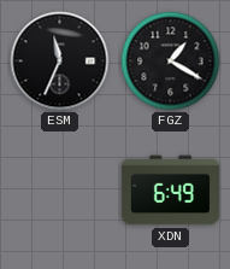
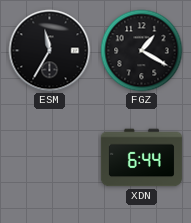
ESM: 11:34 -> 11:35
XDN: 6:49 -> 6:44
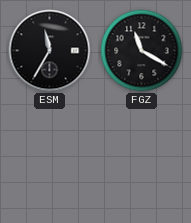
FGZ: 1:20 -> 11:20
XDN: 6:44 -> none
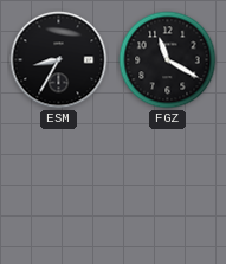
ESM: 11:35 -> 8:35
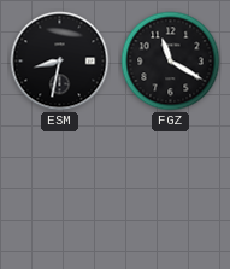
ESM: 8:35 -> 8:32
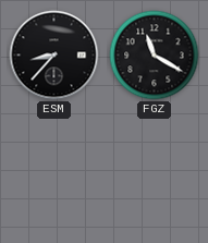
ESM: 8:32 -> 8:37
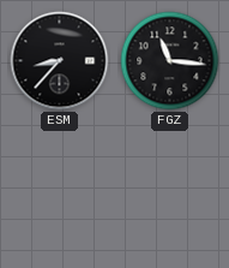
FGZ: 11:20 -> 11:16
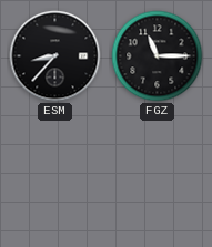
FGZ: 11:16 -> 11:15
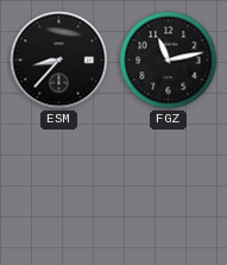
FGZ: 11:15 -> 11:13
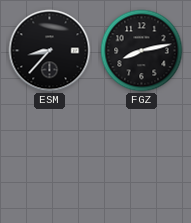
FGZ: 11:13 -> 8:13
